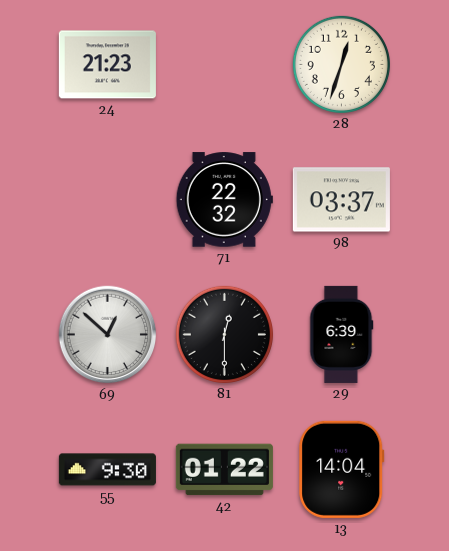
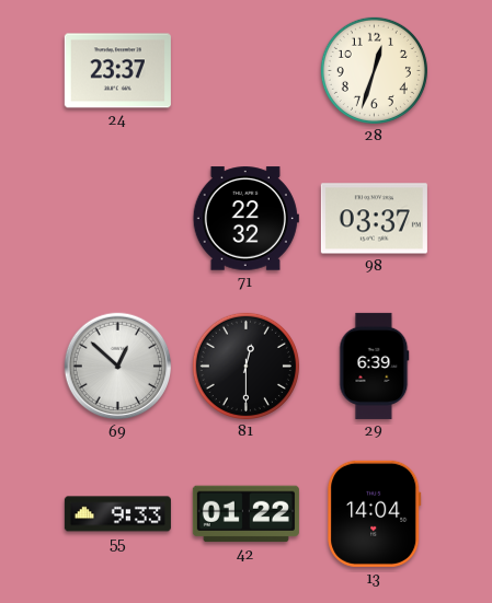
24: 21:23 -> 23:37
55: 9:30 -> 9:33
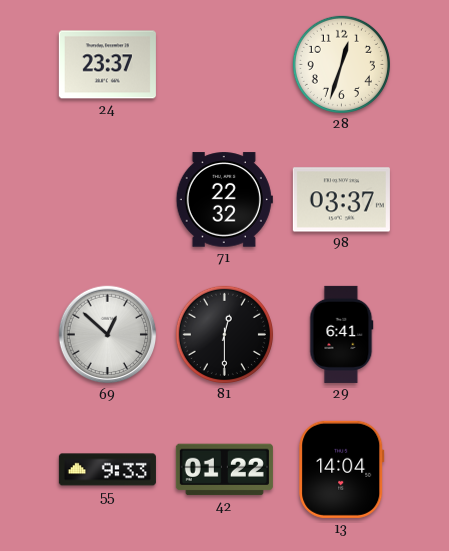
29: 6:39 -> 6:41
